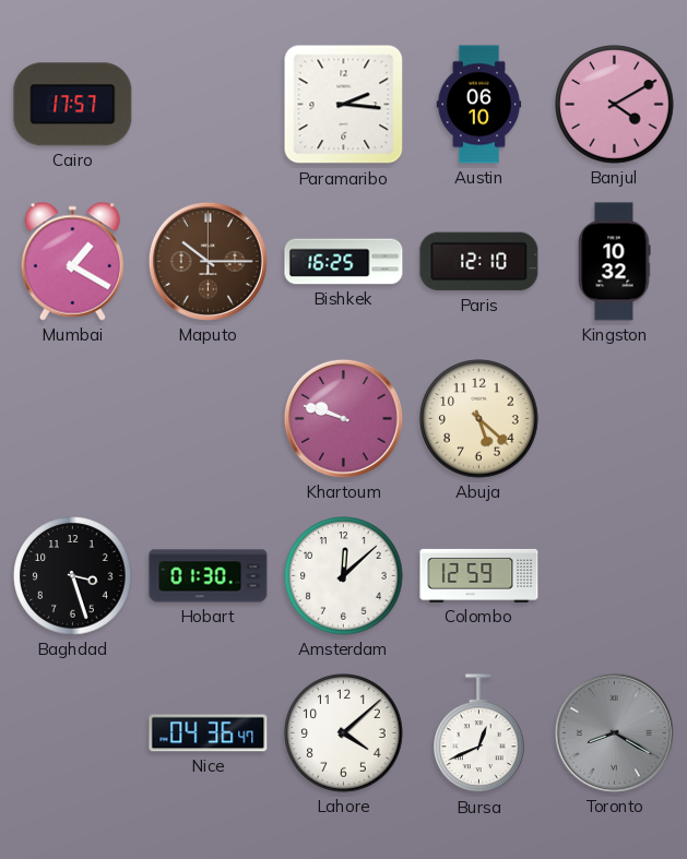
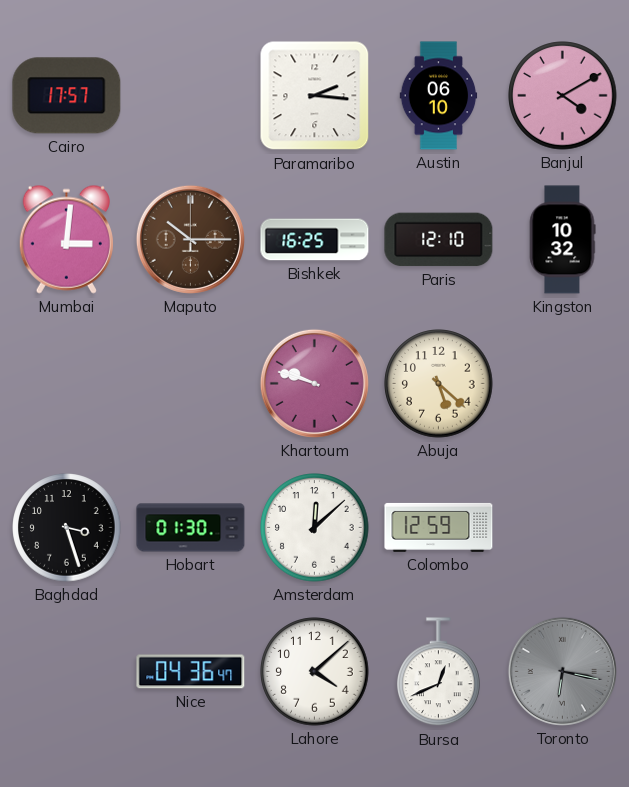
Mumbai: 1:20 -> 3:01
Toronto: 8:20 -> 6:17
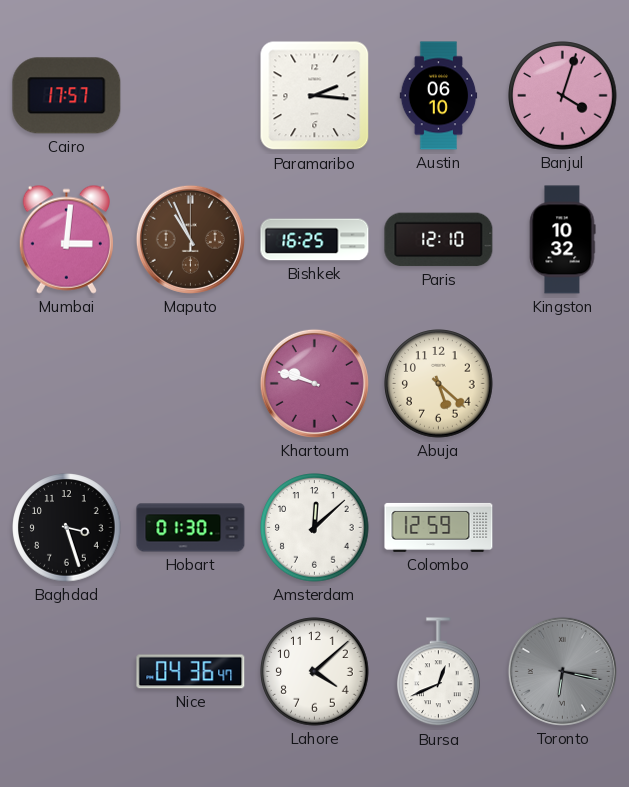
Banjul: 4:10 -> 4:03
Maputo: 10:15 -> 10:56
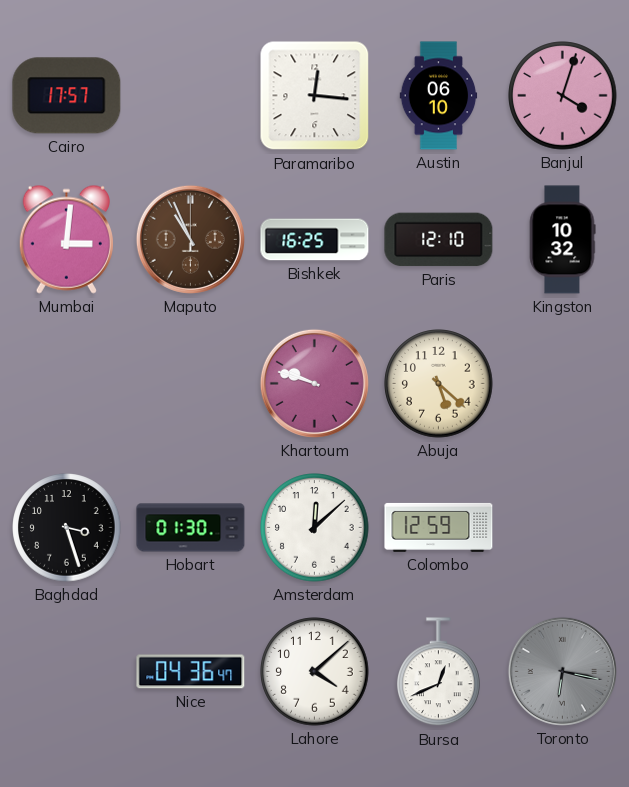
Paramaribo: 2:16 -> 12:16
